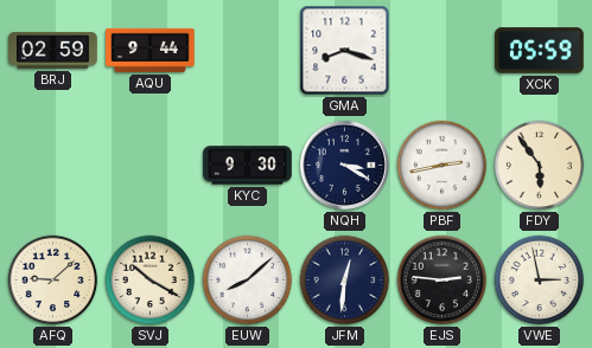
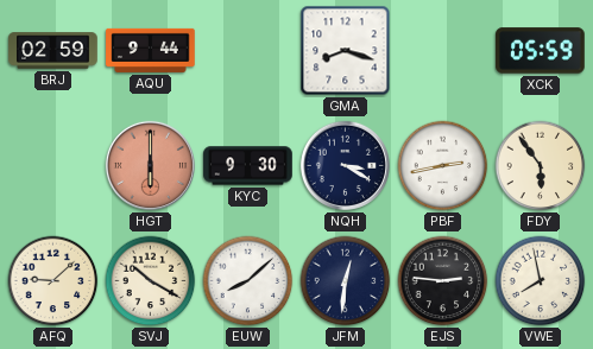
HGT: none -> 6:00
VWE: 2:58 -> 7:58
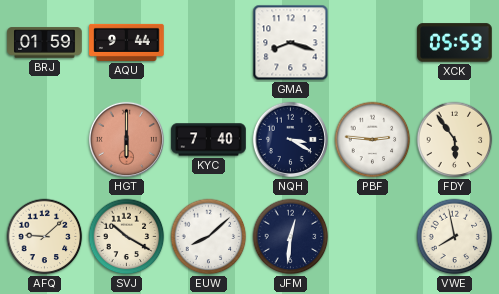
BRJ: 02:59 -> 01:59
KYC: 9:30 -> 7:40
PBF: 2:43 -> 2:46
EJS: 2:46 -> none
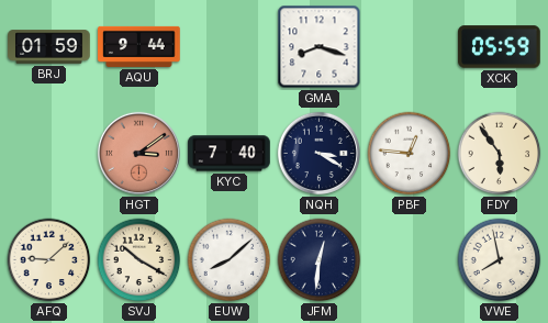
HGT: 6:00 -> 3:09
PBF: 2:46 -> 12:46
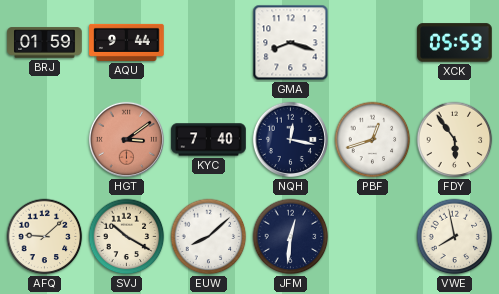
NQH: 3:20 -> 12:17
PBF: 12:46 -> 12:42
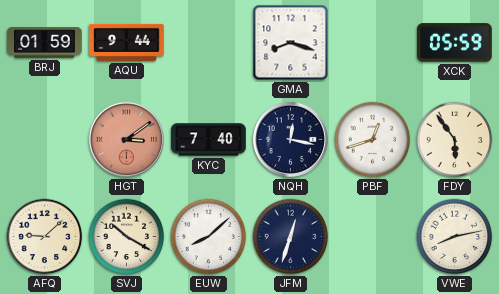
JFM: 12:31 -> 12:33
VWE: 7:58 -> 8:13
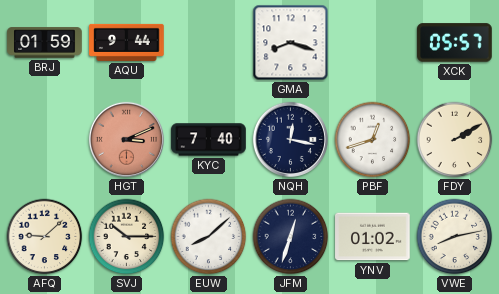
XCK: 05:59 -> 05:57
HGT: 3:09 -> 3:11
FDY: 5:54 -> 2:10
SVJ: 10:20 -> 10:15
YNV: none -> 01:02
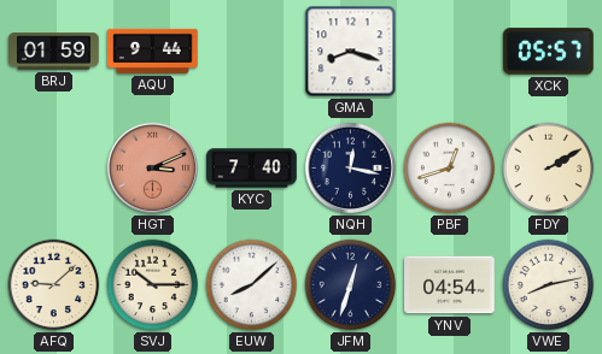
YNV: 01:02 -> 04:54
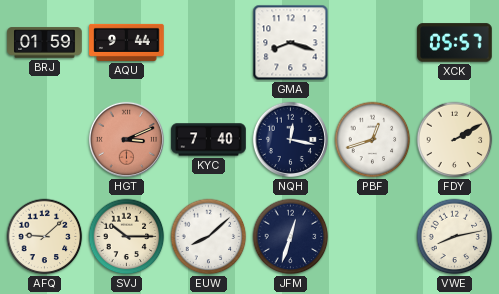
YNV: 04:54 -> none
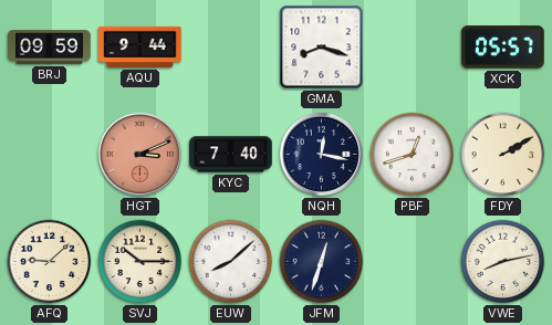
BRJ: 01:59 -> 09:59
